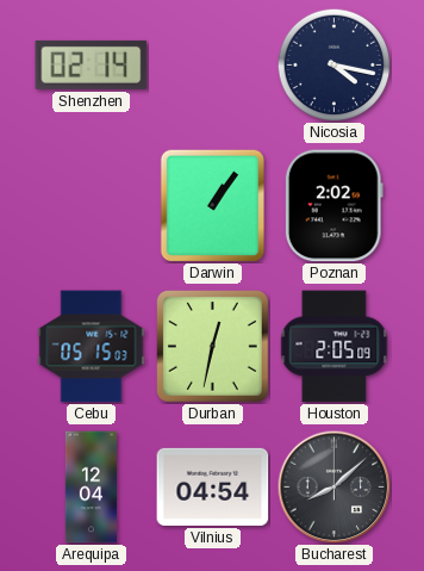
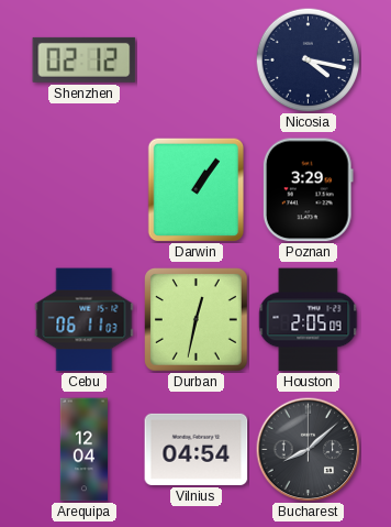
Shenzhen: 02:14 -> 02:12
Poznan: 2:02 -> 3:29
Cebu: 05:15 -> 06:11
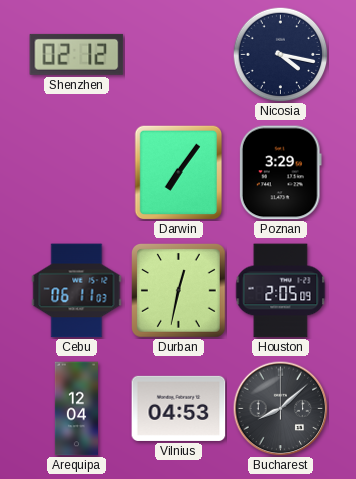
Darwin: 1:06 -> 7:06
Vilnius: 04:54 -> 04:53
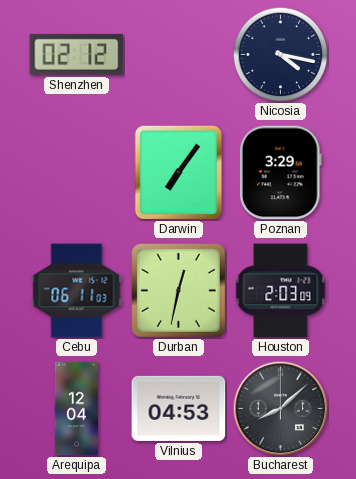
Houston: 2:05 -> 2:03
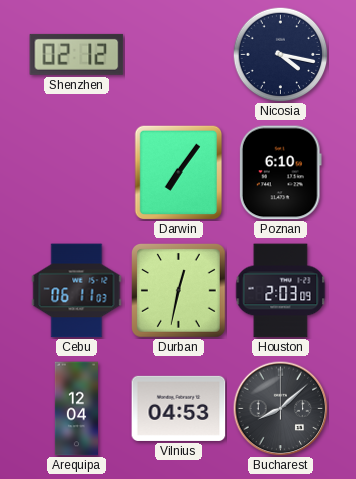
Poznan: 3:29 -> 6:10
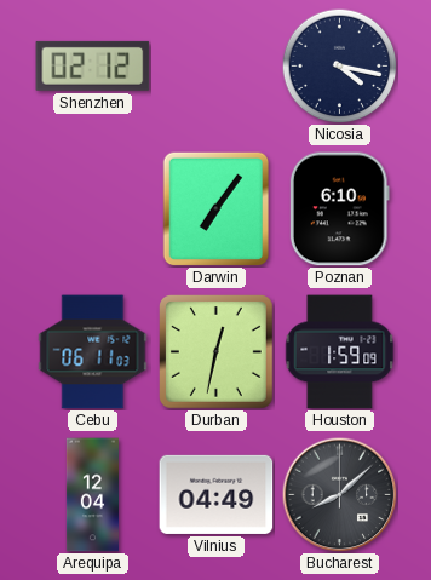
Houston: 2:03 -> 1:59
Vilnius: 04:53 -> 04:49
